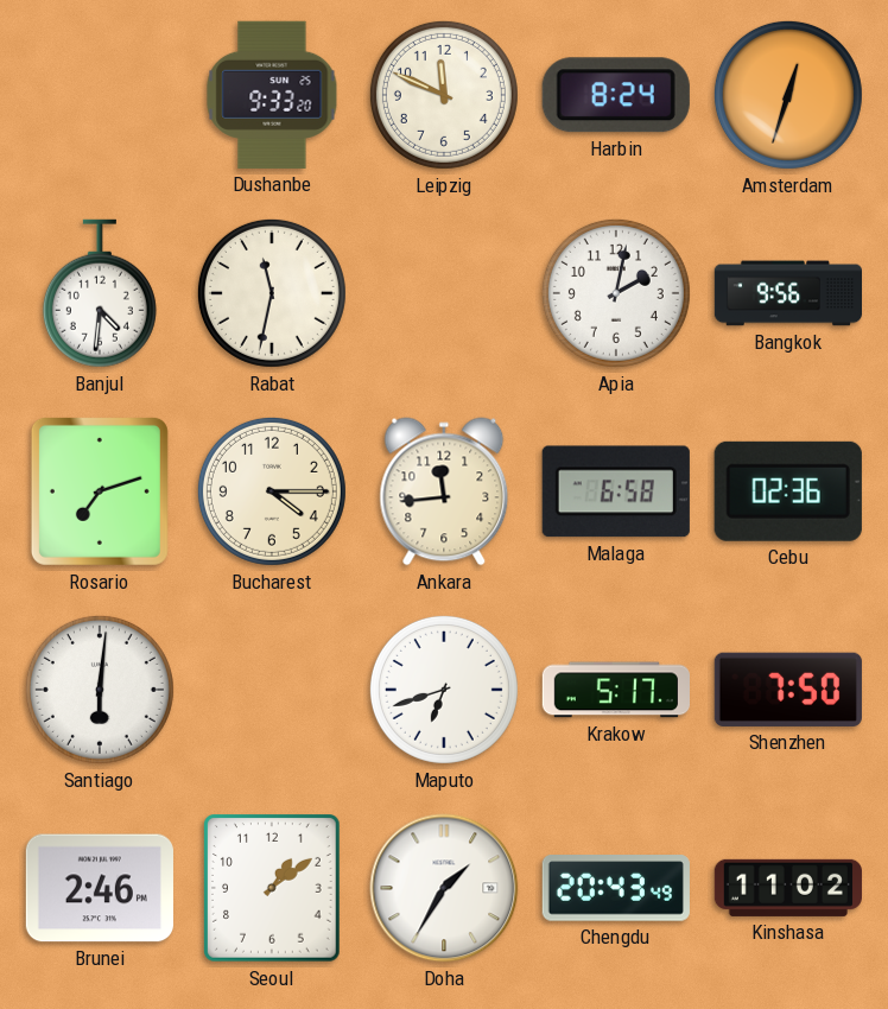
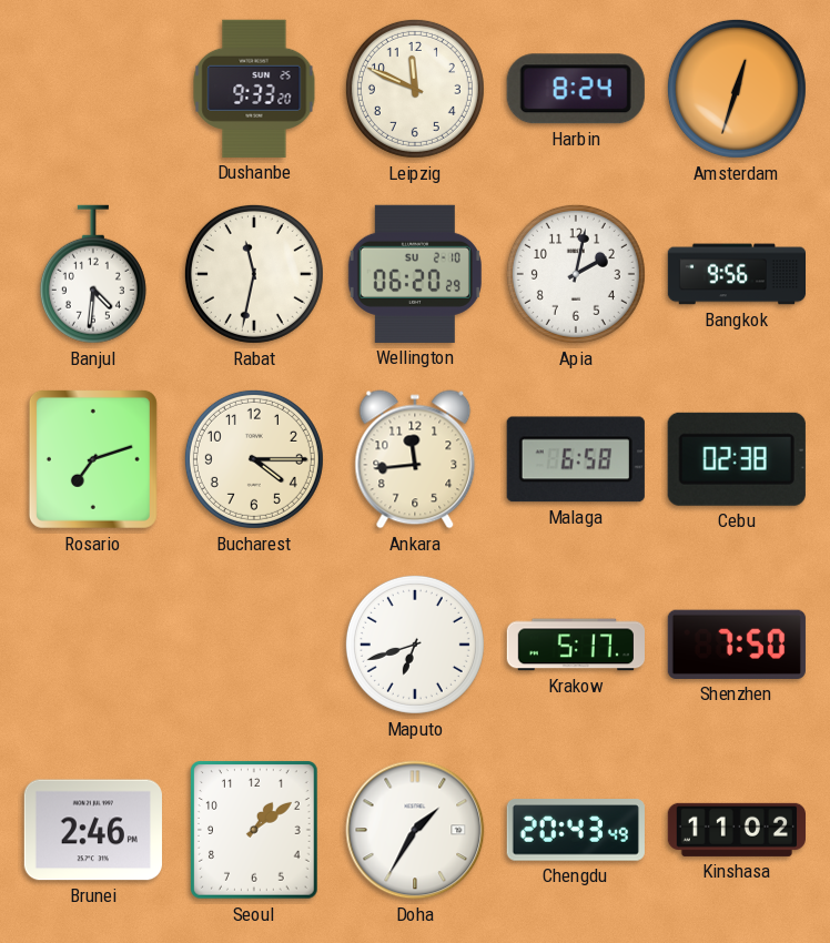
Wellington: none -> 06:20
Cebu: 02:36 -> 02:38
Santiago: 6:01 -> none
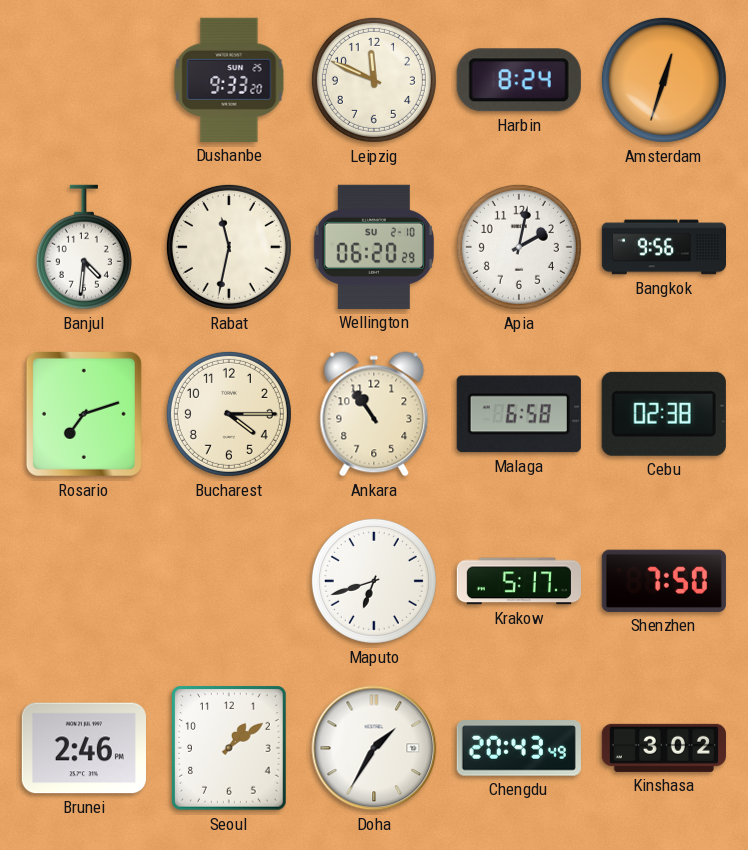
Ankara: 11:44 -> 10:54
Kinshasa: 11:02 -> 3:02
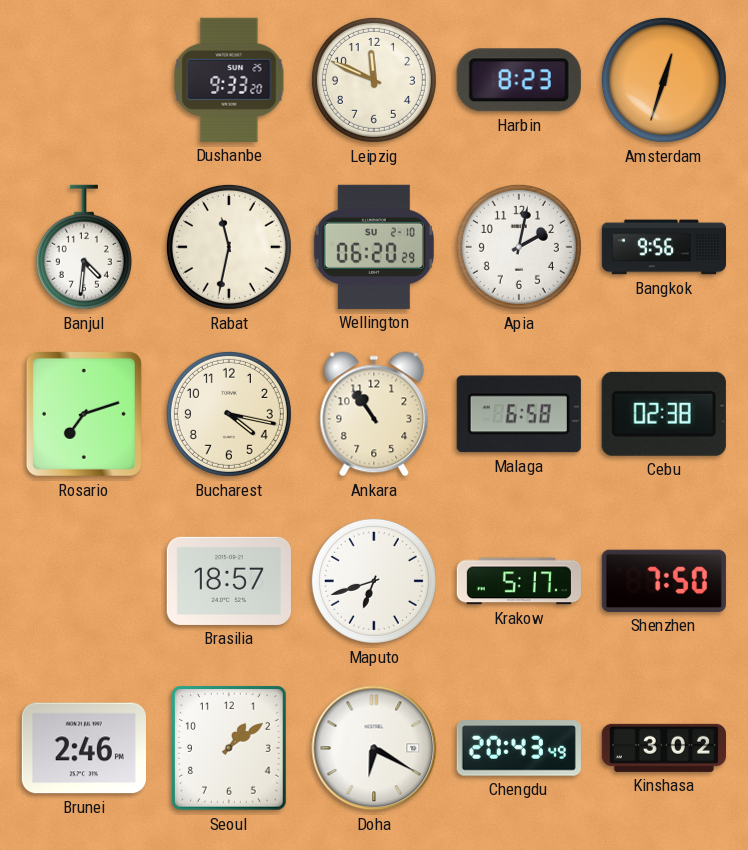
Harbin: 8:24 -> 8:23
Bucharest: 4:15 -> 4:17
Brasilia: none -> 18:57
Doha: 1:35 -> 6:20
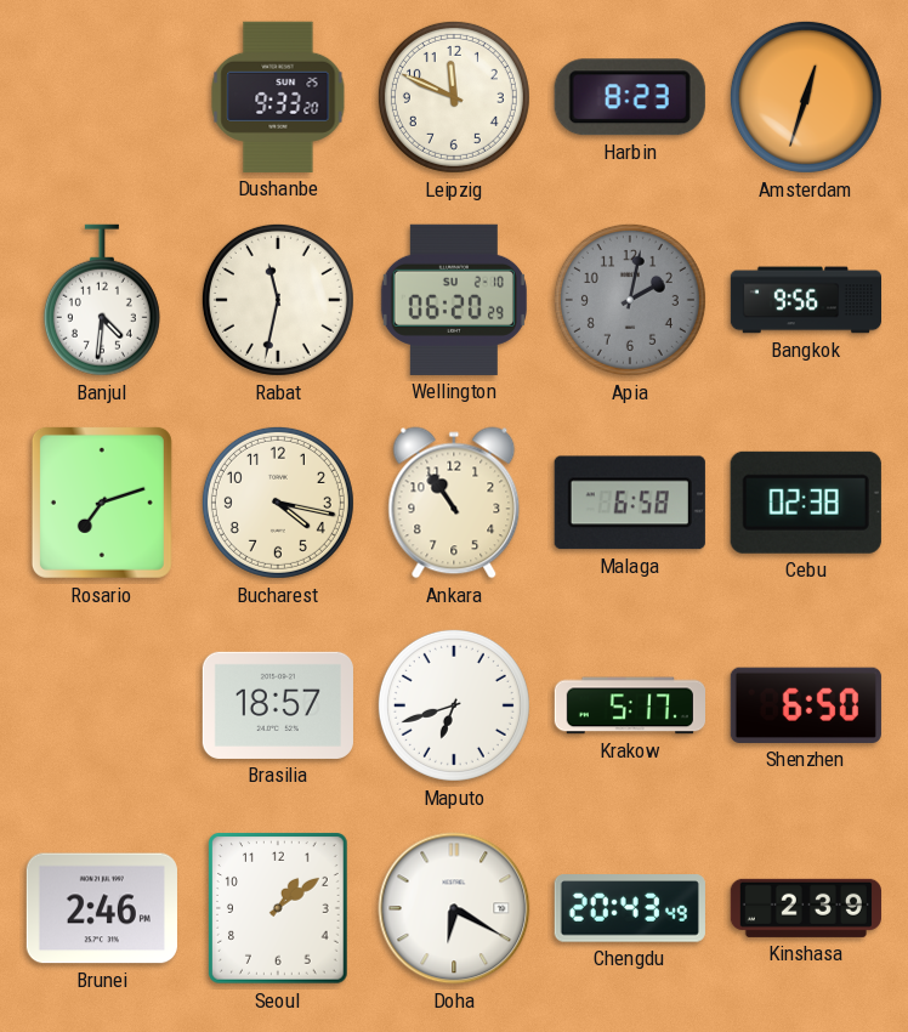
Apia dial: white -> grey
Shenzhen: 7:50 -> 6:50
Kinshasa: 3:02 -> 2:39
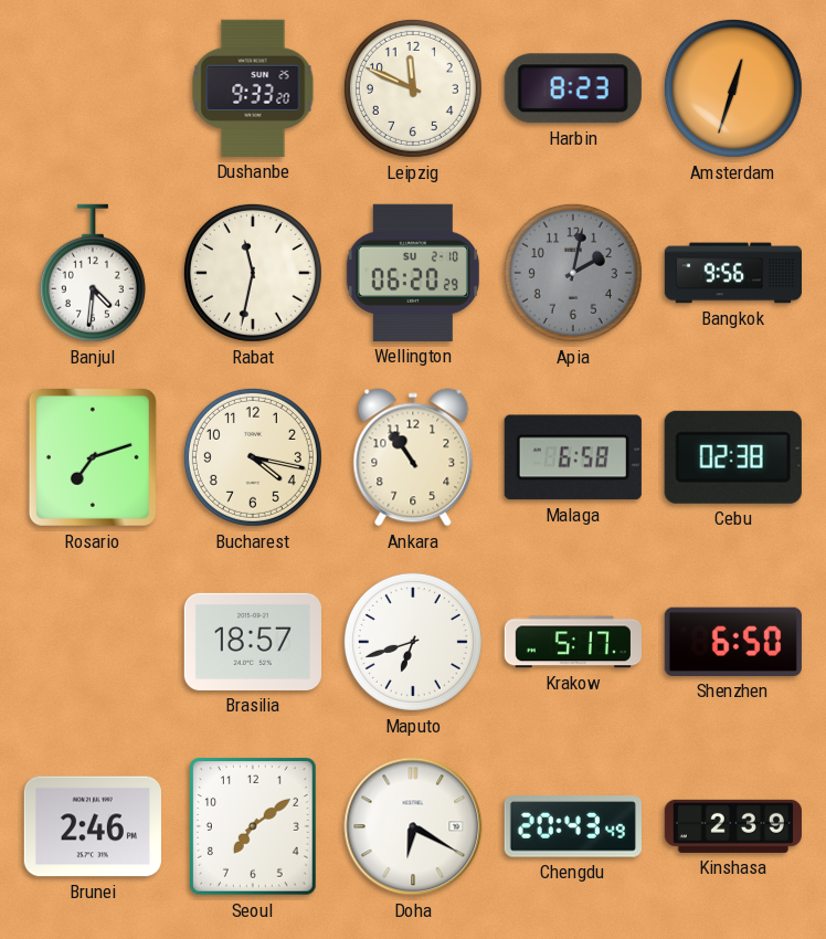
Seoul: 1:09 -> 7:09
